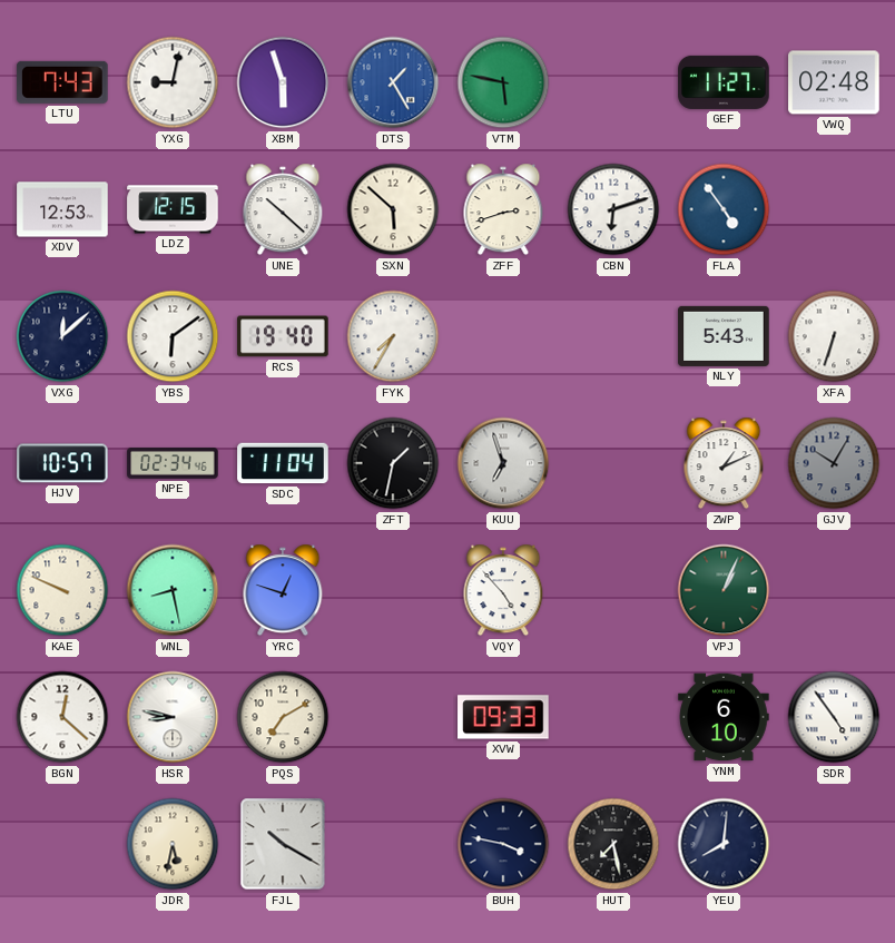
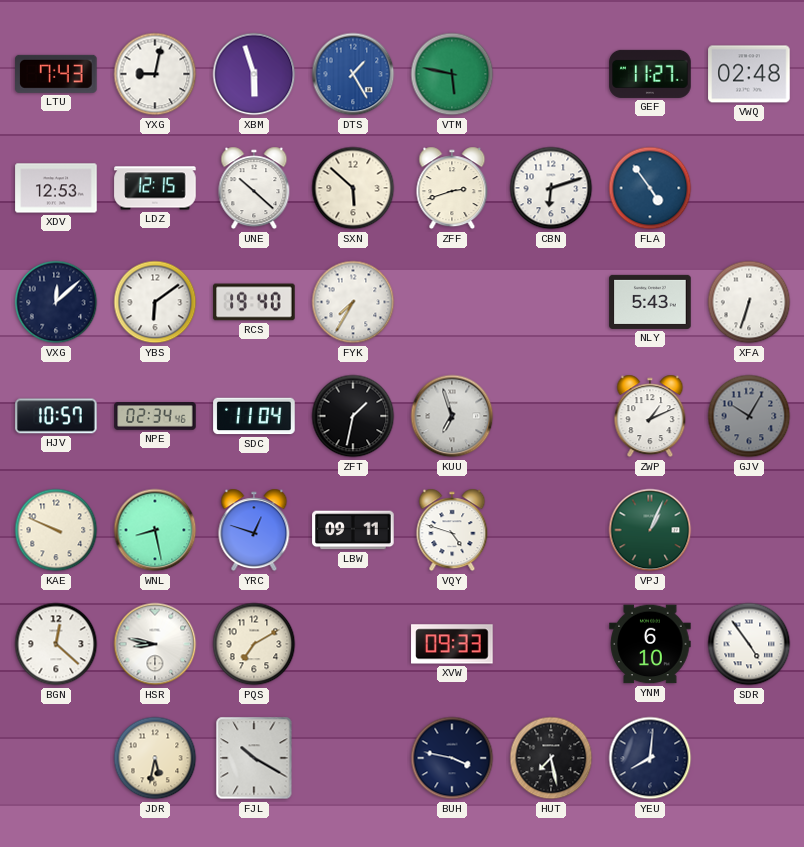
LBW: none -> 09:11
VQY: 4:53 -> 4:48
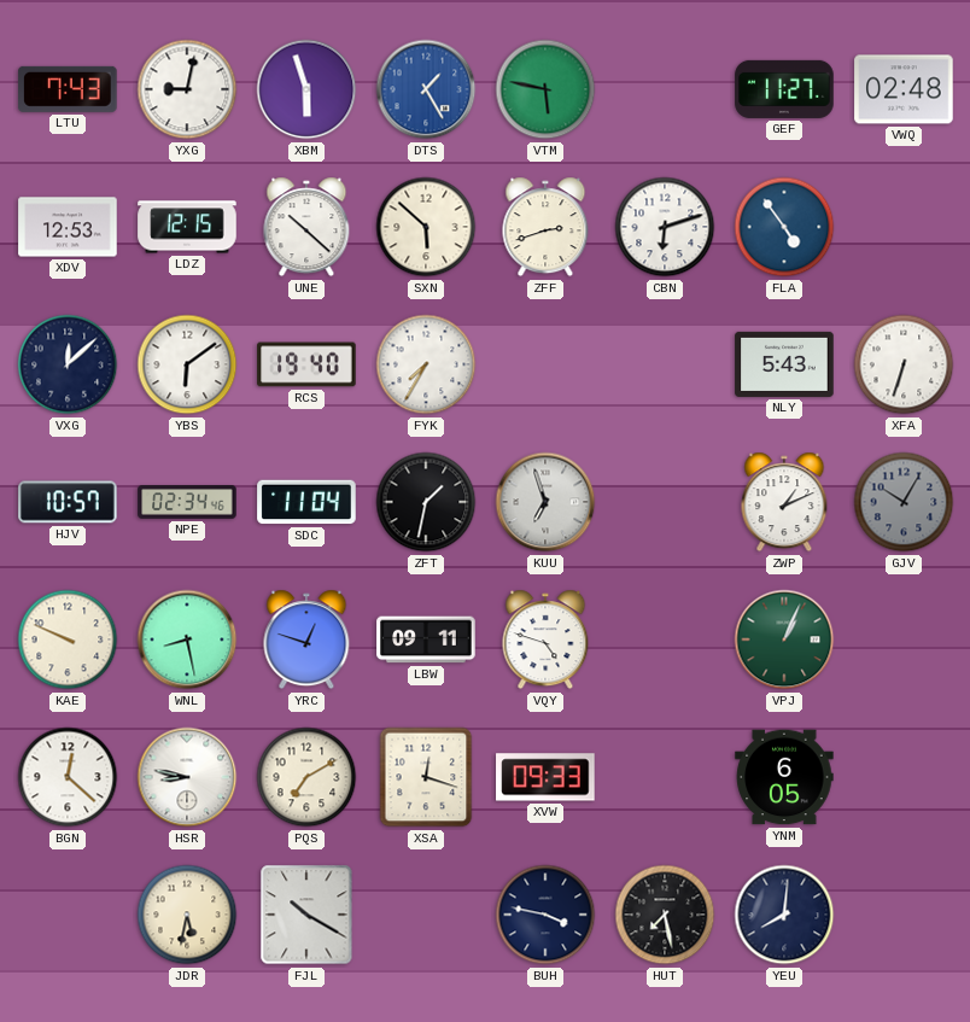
XSA: none -> 12:18
YNM: 6:10 -> 6:05
SDR: 4:54 -> none
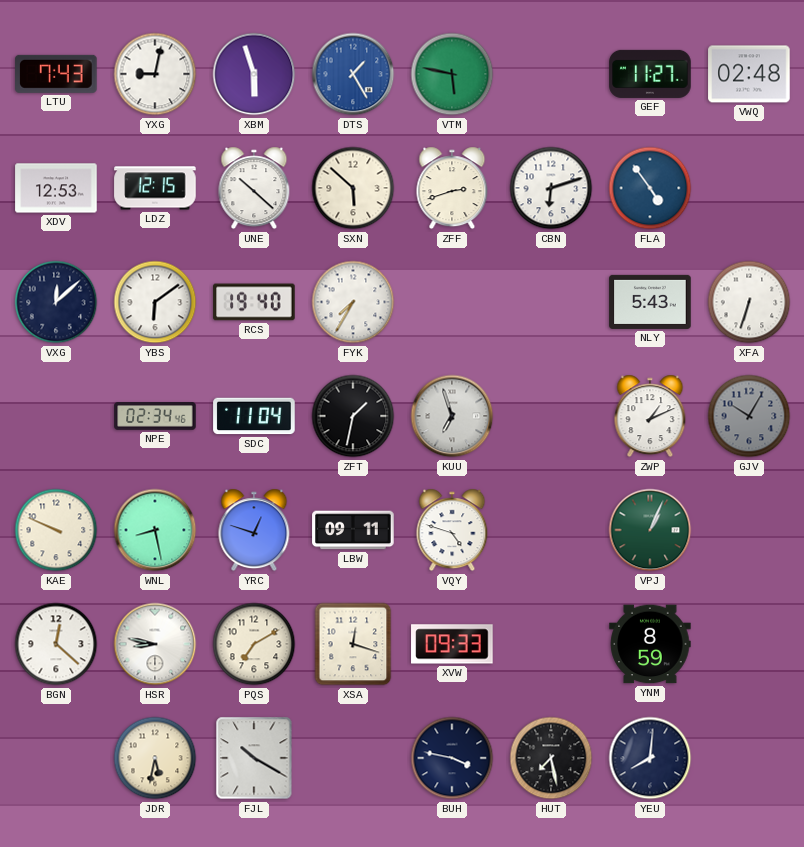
HJV: 10:57 -> none
YNM: 6:05 -> 8:59
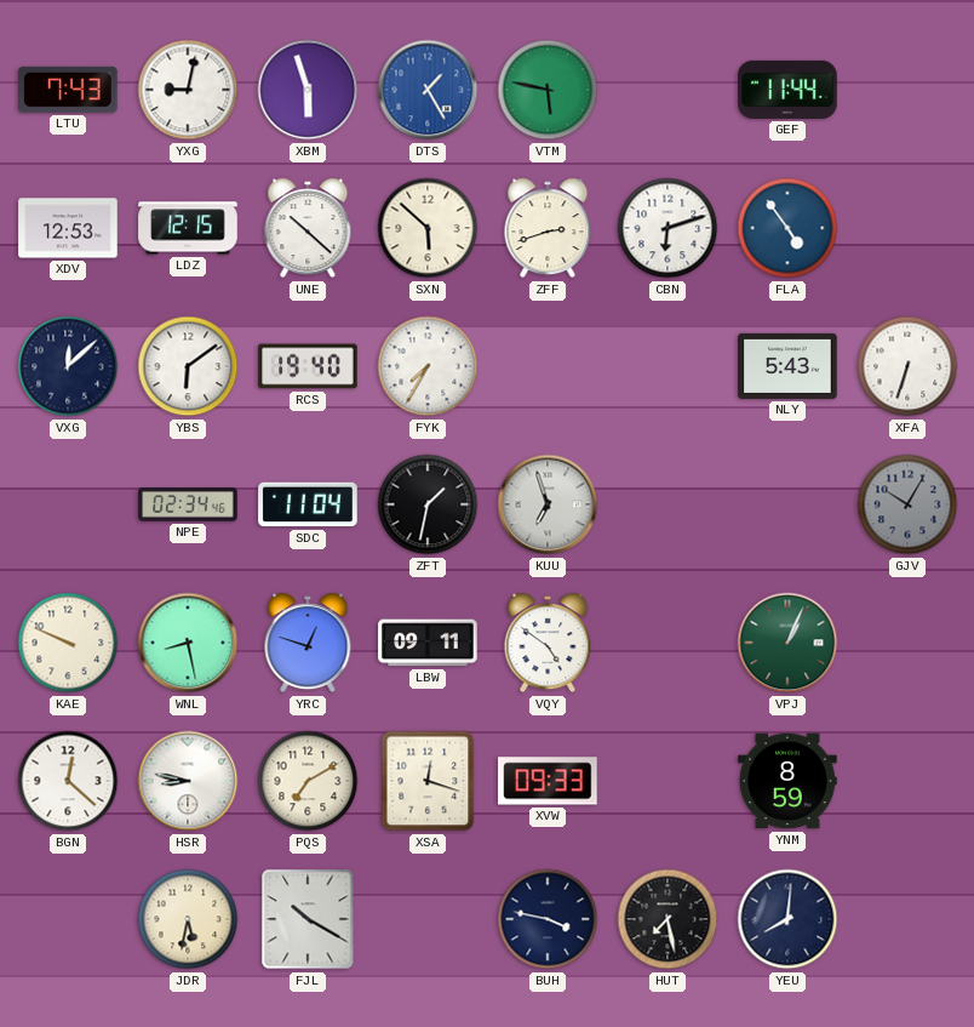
GEF: 11:27 -> 11:44
VWQ: 02:48 -> none
ZWP: 1:11 -> none
VQY: 4:48 -> 4:51
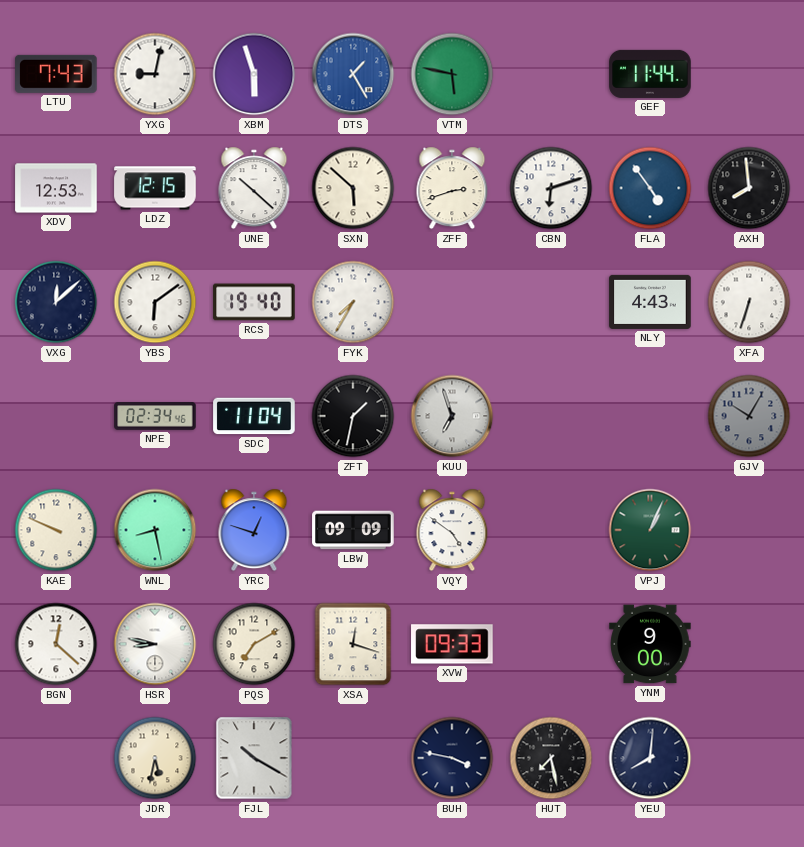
AXH: none -> 7:59
NLY: 5:43 -> 4:43
LBW: 09:11 -> 09:09
YNM: 8:59 -> 9:00
